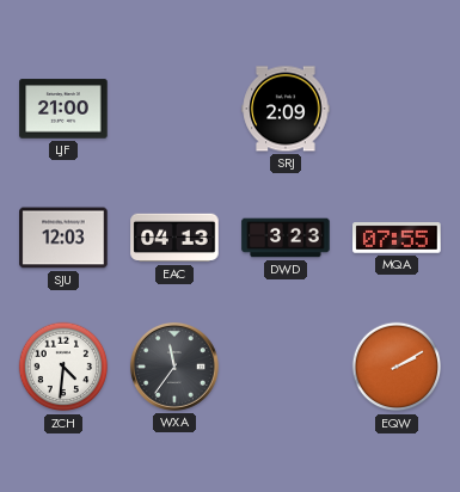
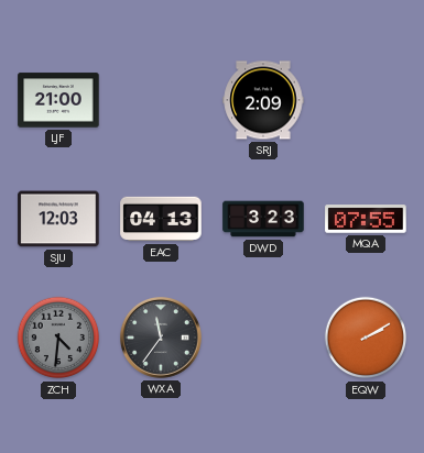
ZCH dial: white -> grey
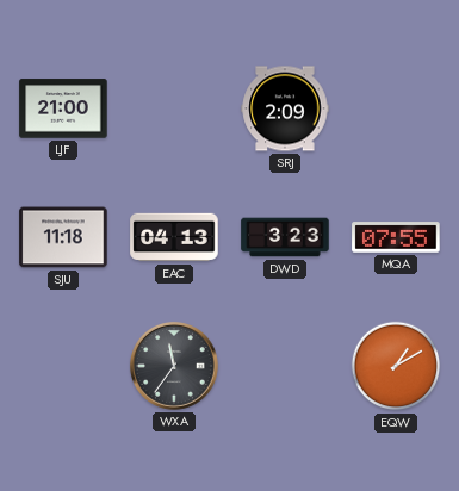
SJU: 12:03 -> 11:18
ZCH: 4:31 -> none
EQW: 2:10 -> 1:10
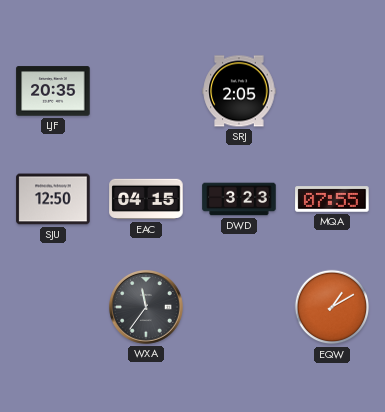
LJF: 21:00 -> 20:35
SRJ: 2:09 -> 2:05
SJU: 11:18 -> 12:50
EAC: 04:13 -> 04:15
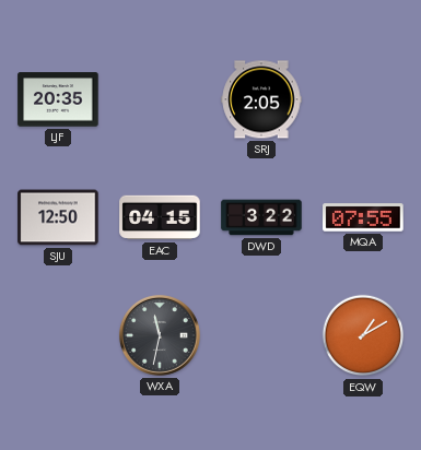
DWD: 3:23 -> 3:22
WXA: 11:36 -> 11:32
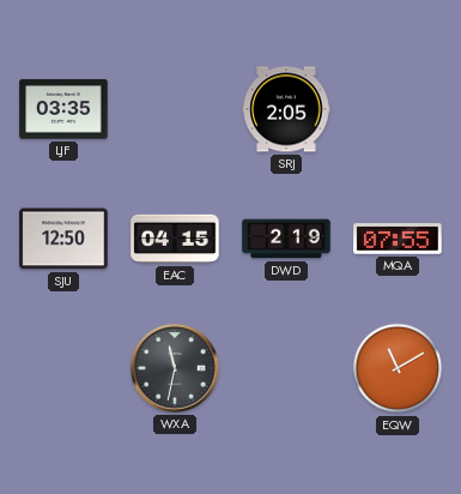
LJF: 20:35 -> 03:35
DWD: 3:22 -> 2:19
EQW: 1:10 -> 11:10
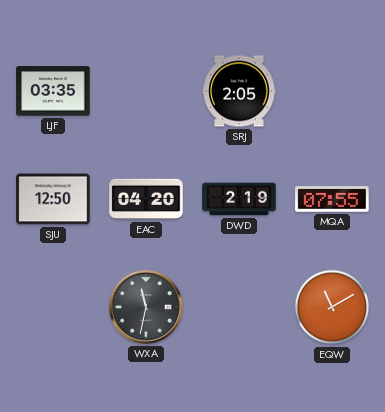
EAC: 04:15 -> 04:20
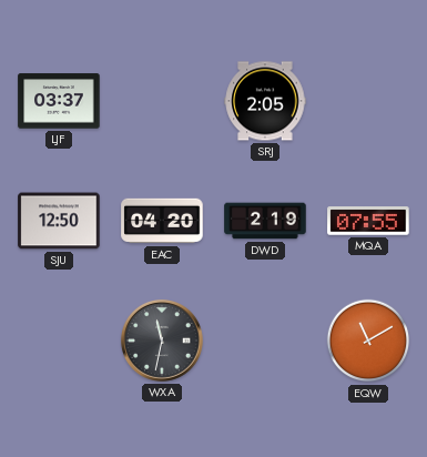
LJF: 03:35 -> 03:37
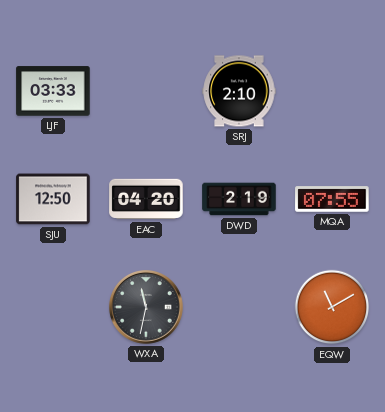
LJF: 03:37 -> 03:33
SRJ: 2:05 -> 2:10
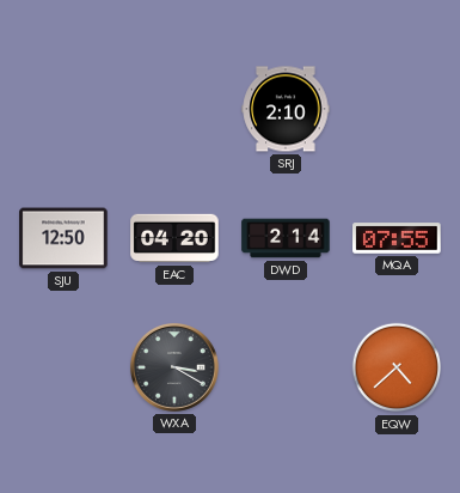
LJF: 03:33 -> none
DWD: 2:19 -> 2:14
WXA: 11:32 -> 3:20
EQW: 11:10 -> 4:38
